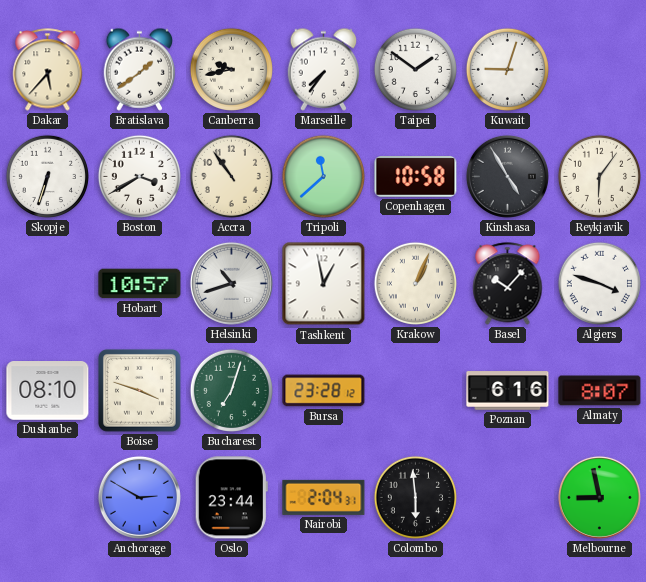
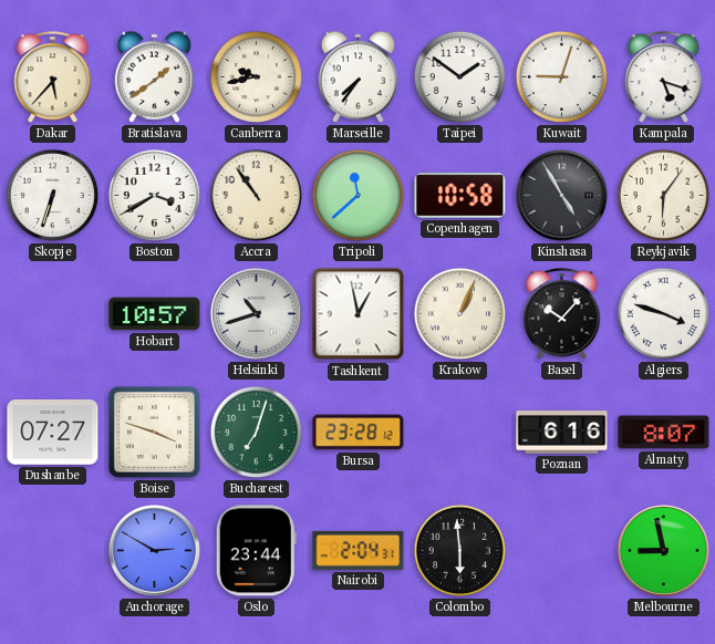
Kampala: none -> 5:18
Dushanbe: 08:10 -> 07:27
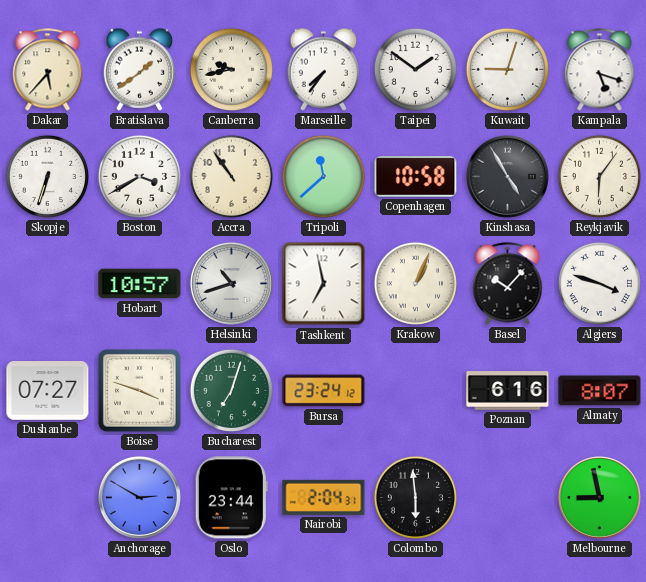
Tashkent: 12:58 -> 6:58
Bursa: 23:28 -> 23:24
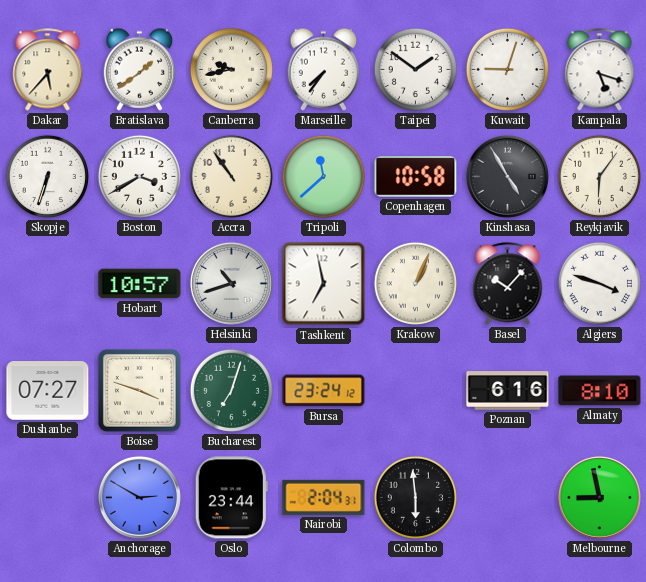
Almaty: 8:07 -> 8:10
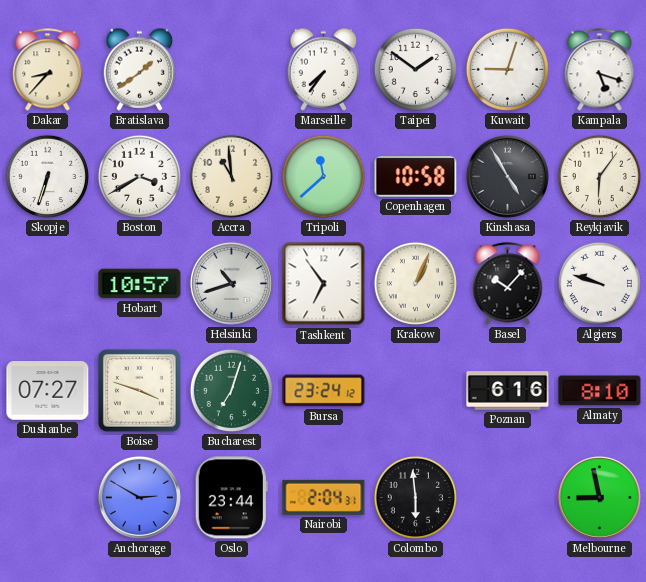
Dakar: 5:37 -> 8:37
Canberra: 9:43 -> none
Accra: 10:54 -> 10:59
Tashkent: 6:58 -> 6:54
Algiers: 3:48 -> 9:48
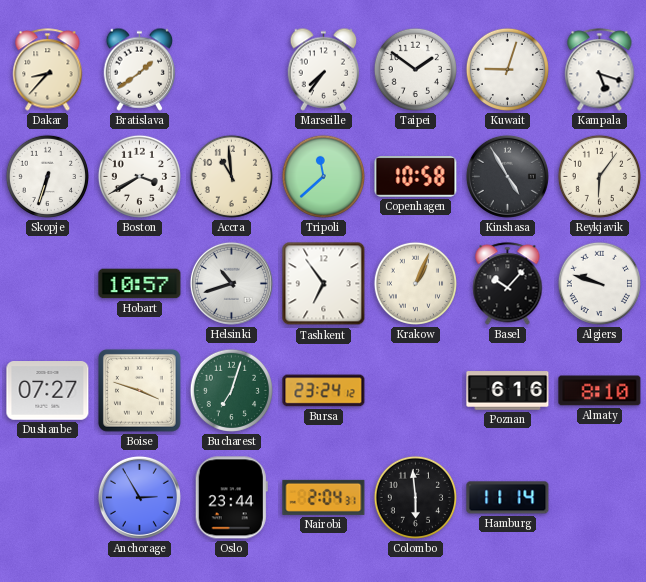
Anchorage: 2:50 -> 2:55
Hamburg: none -> 11:14
Melbourne: 8:58 -> none
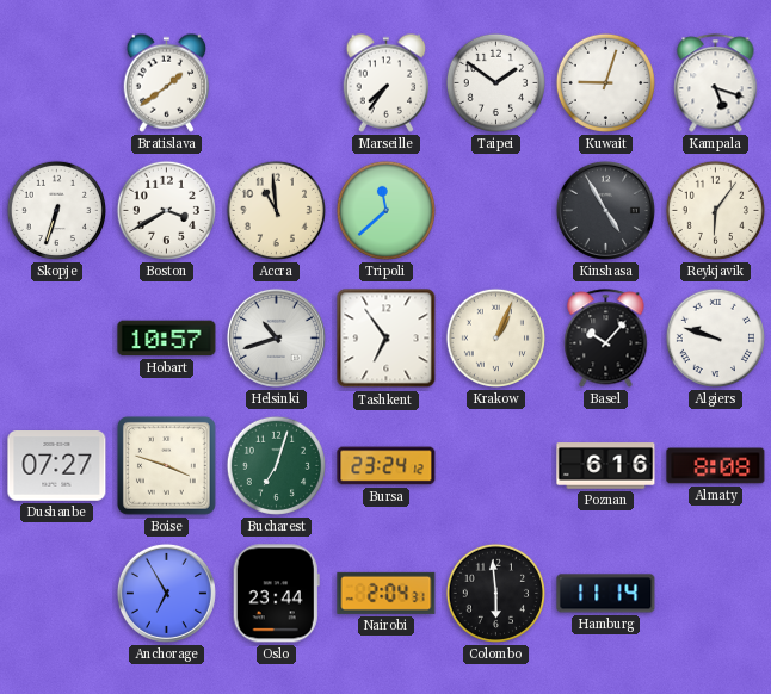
Dakar: 8:37 -> none
Copenhagen: 10:58 -> none
Almaty: 8:10 -> 8:08
Anchorage: 2:55 -> 6:55
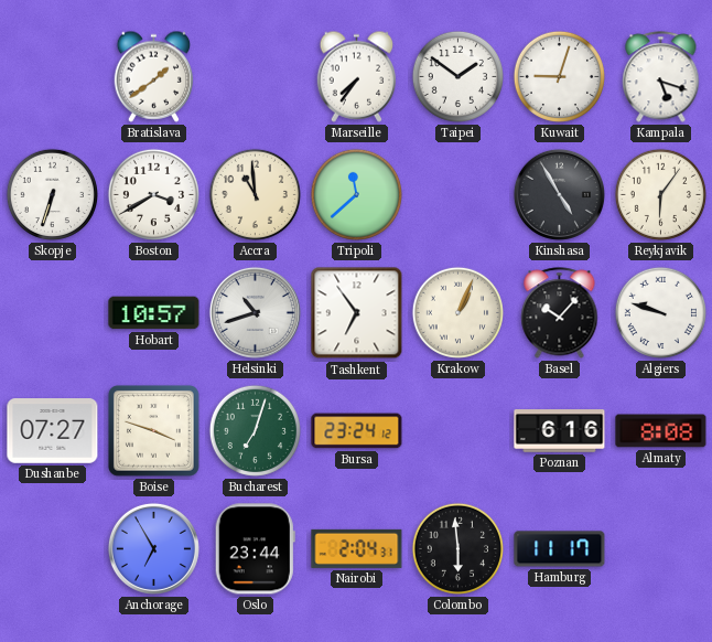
Hamburg: 11:14 -> 11:17
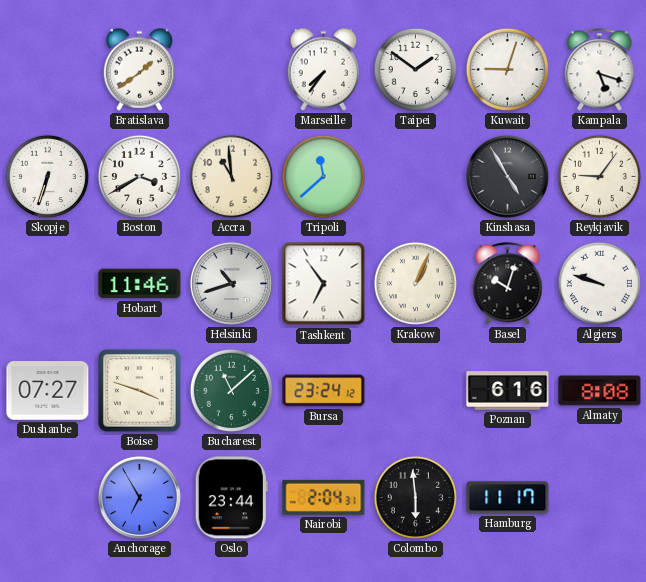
Reykjavik: 6:06 -> 9:06
Hobart: 10:57 -> 11:46
Basel: 10:07 -> 10:03
Bucharest: 7:03 -> 11:08
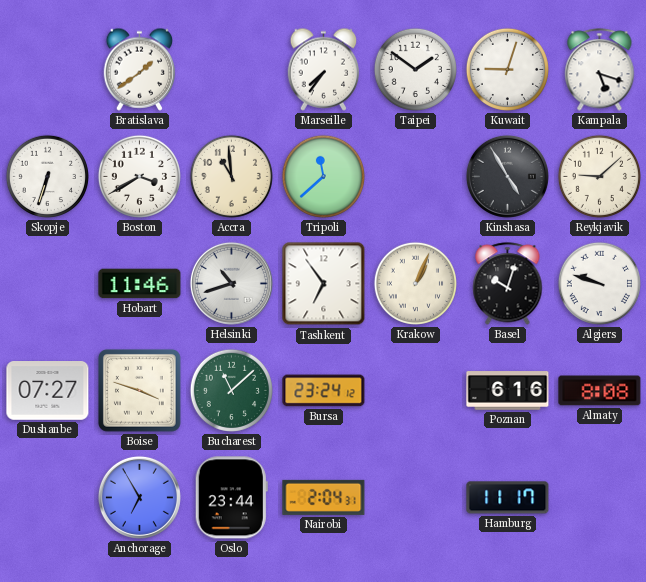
Reykjavik: 9:06 -> 9:08
Colombo: 5:59 -> none
